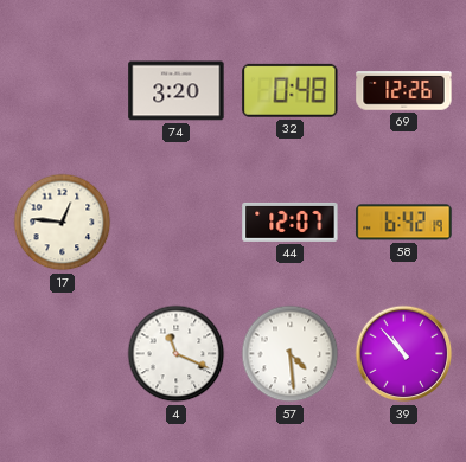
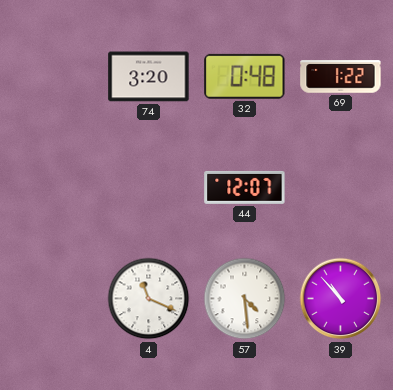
69: 12:26 -> 1:22
17: 12:46 -> none
58: 6:42 -> none
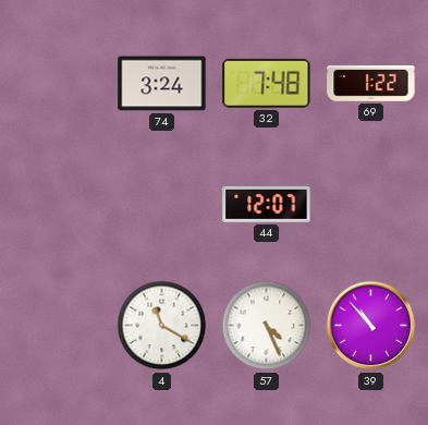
74: 3:20 -> 3:24
32: 0:48 -> 7:48
4: 11:19 -> 11:20
57: 4:29 -> 4:26
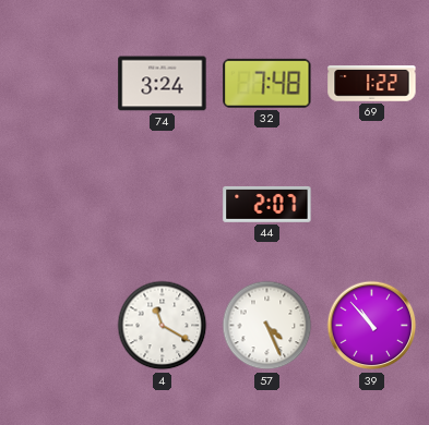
44: 12:07 -> 2:07
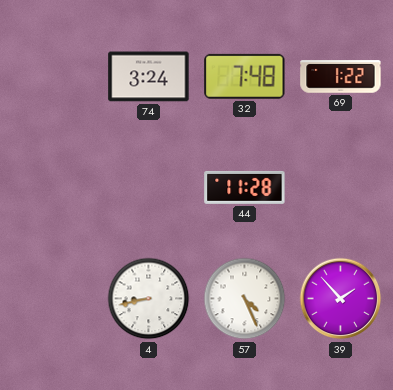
44: 2:07 -> 11:28
4: 11:20 -> 8:43
39: 10:53 -> 1:53
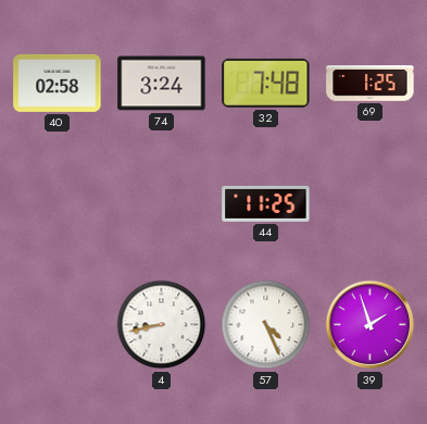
40: none -> 02:58
69: 1:22 -> 1:25
44: 11:28 -> 11:25
39: 1:53 -> 1:57
